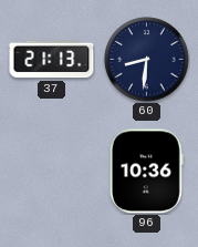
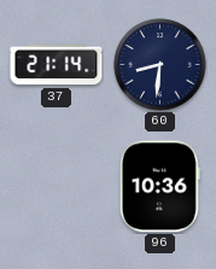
37: 21:13 -> 21:14
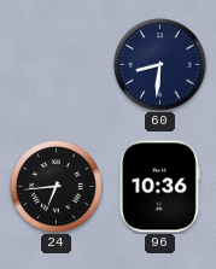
37: 21:14 -> none
24: none -> 6:44
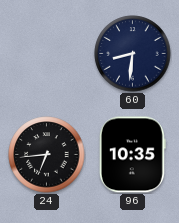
96: 10:36 -> 10:35
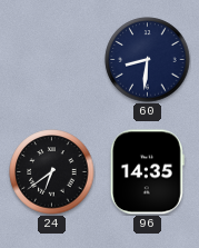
24: 6:44 -> 6:39
96: 10:35 -> 14:35
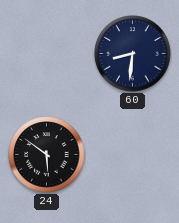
24: 6:39 -> 5:51
96: 14:35 -> none
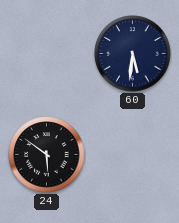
60: 8:31 -> 5:31
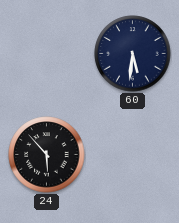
24: 5:51 -> 5:53
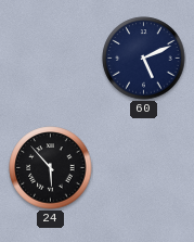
60: 5:31 -> 5:11
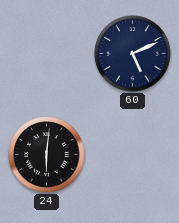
24: 5:53 -> 6:01
